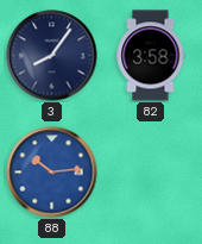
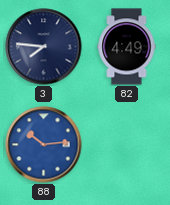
3: 8:06 -> 7:46
82: 3:58 -> 4:49
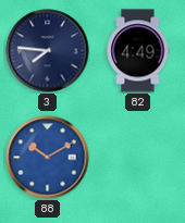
88: 10:14 -> 10:10
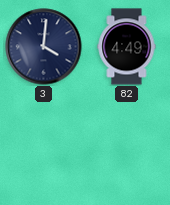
3: 7:46 -> 4:01
88: 10:10 -> none
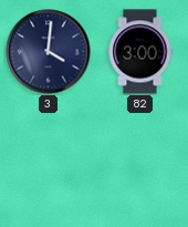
82: 4:49 -> 3:00
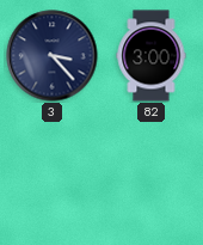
3: 4:01 -> 3:23
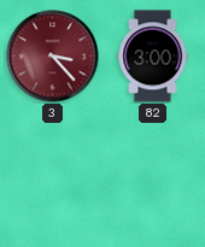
3 dial: navy -> burgundy
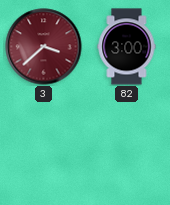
3: 3:23 -> 3:38
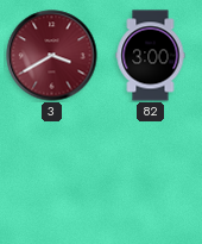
3: 3:38 -> 3:40
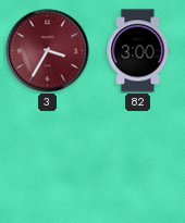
3: 3:40 -> 3:35
